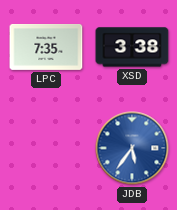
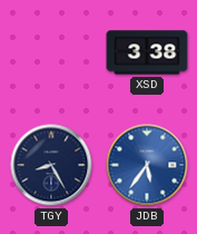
LPC: 7:35 -> none
TGY: none -> 8:25
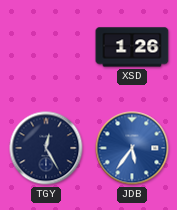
XSD: 3:38 -> 1:26
TGY: 8:25 -> 12:25
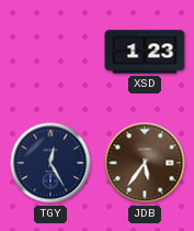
XSD: 1:26 -> 1:23
JDB dial: blue -> brown
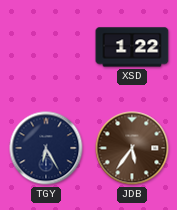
XSD: 1:23 -> 1:22
TGY: 12:25 -> 6:25
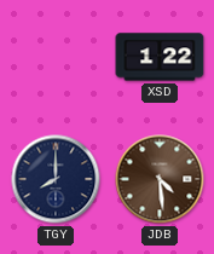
TGY: 6:25 -> 8:00
JDB: 5:36 -> 4:29
